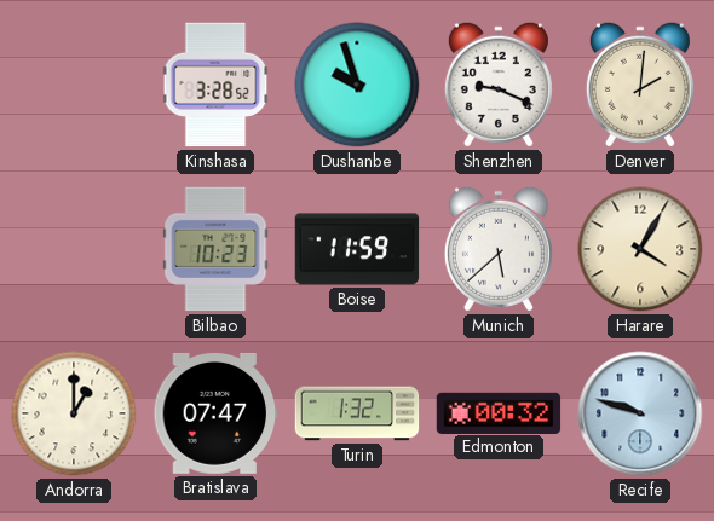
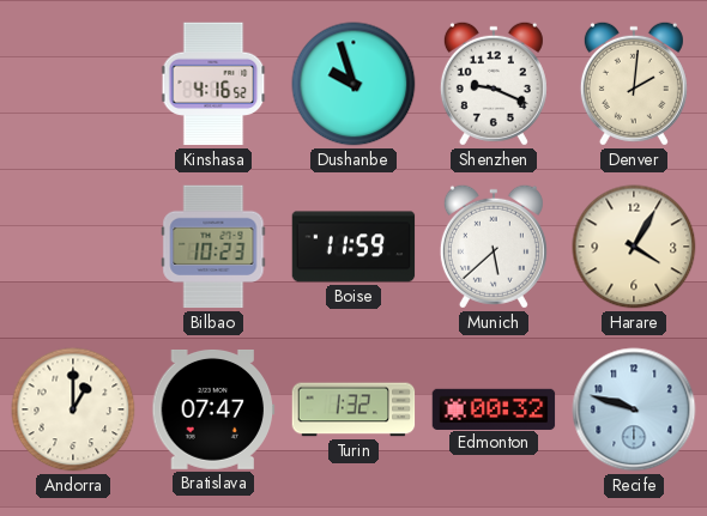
Kinshasa: 3:28 -> 4:16
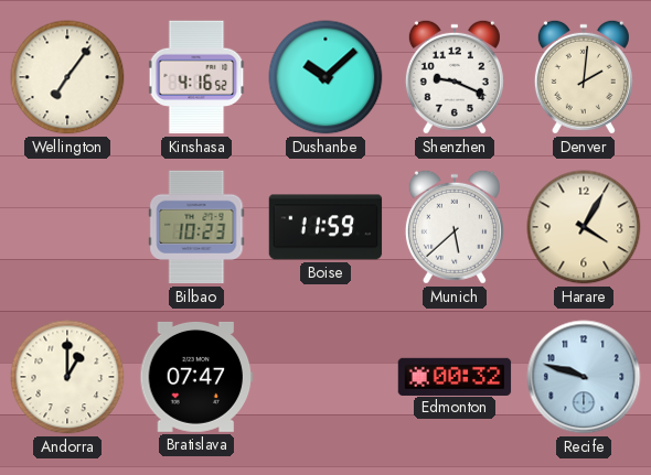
Wellington: none -> 7:06
Dushanbe: 9:57 -> 10:08
Turin: 1:32 -> none
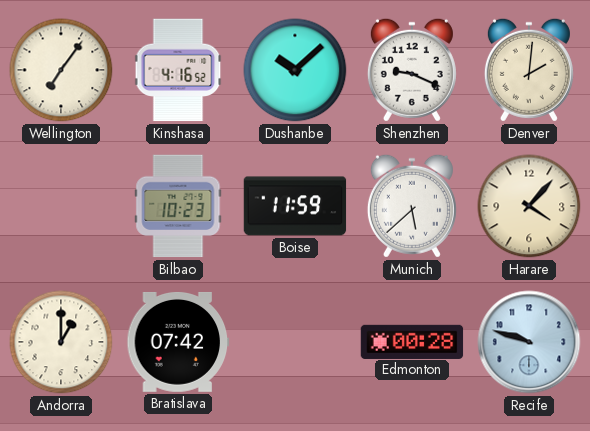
Harare: 4:05 -> 4:07
Bratislava: 07:47 -> 07:42
Edmonton: 00:32 -> 00:28
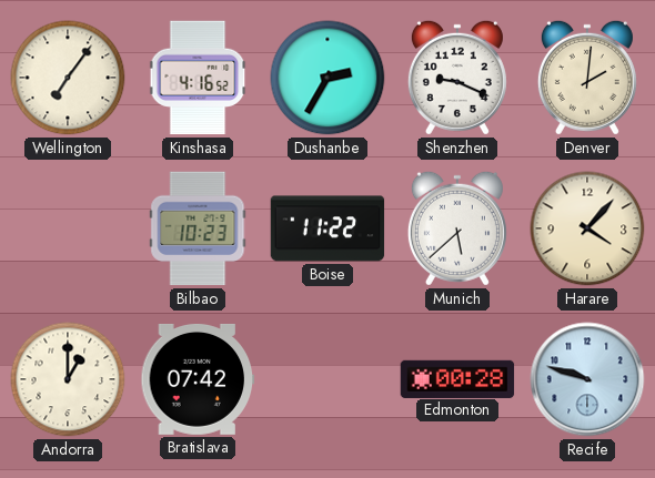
Dushanbe: 10:08 -> 2:35
Boise: 11:59 -> 11:22
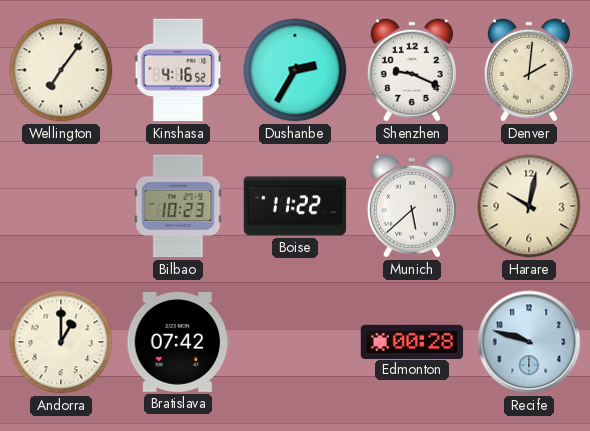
Harare: 4:07 -> 10:02
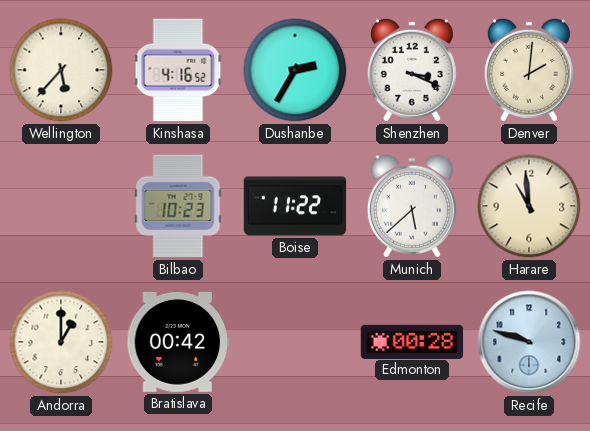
Wellington: 7:06 -> 5:37
Shenzhen: 9:19 -> 3:19
Harare: 10:02 -> 10:59
Bratislava: 07:42 -> 00:42
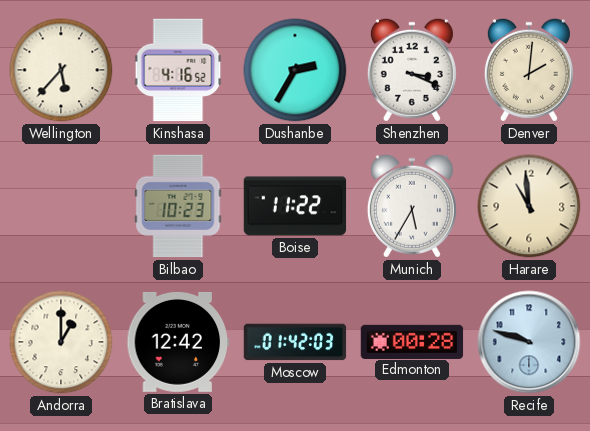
Munich: 5:38 -> 5:35
Bratislava: 00:42 -> 12:42
Moscow: none -> 01:42
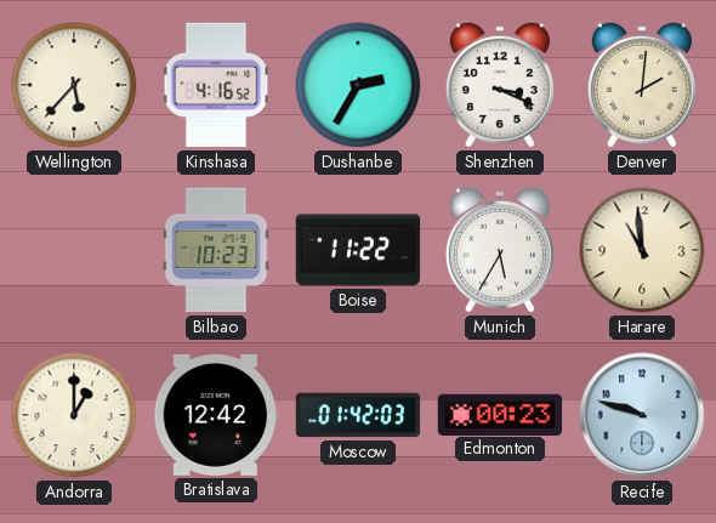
Edmonton: 00:28 -> 00:23
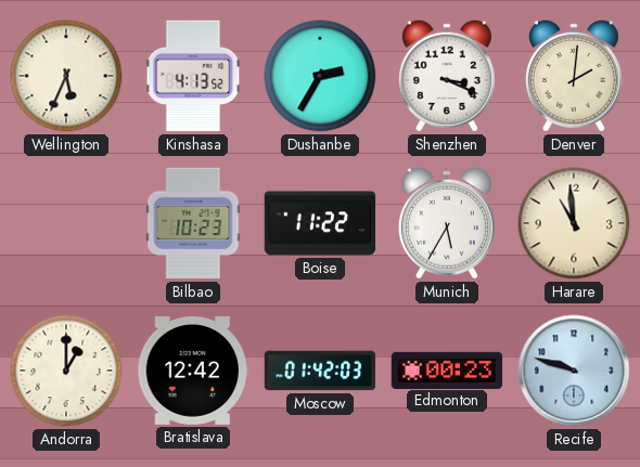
Wellington: 5:37 -> 5:34
Kinshasa: 4:16 -> 4:13
